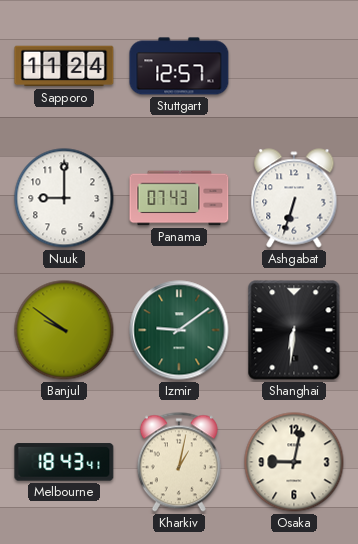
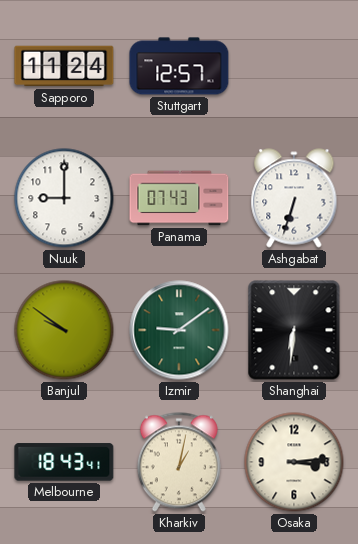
Osaka: 9:02 -> 3:14
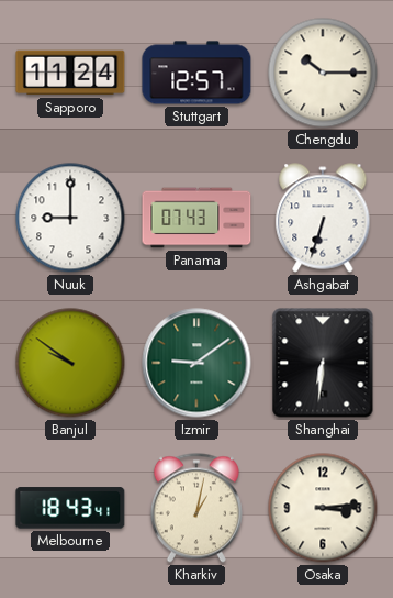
Chengdu: none -> 10:15
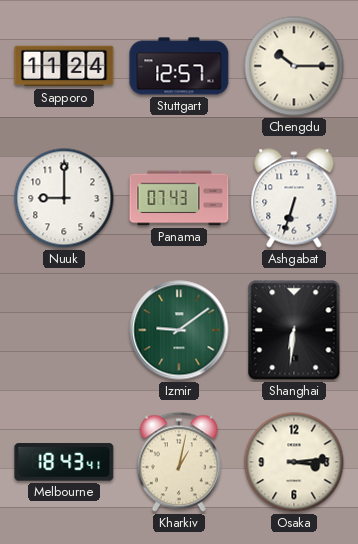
Banjul: 9:51 -> none
